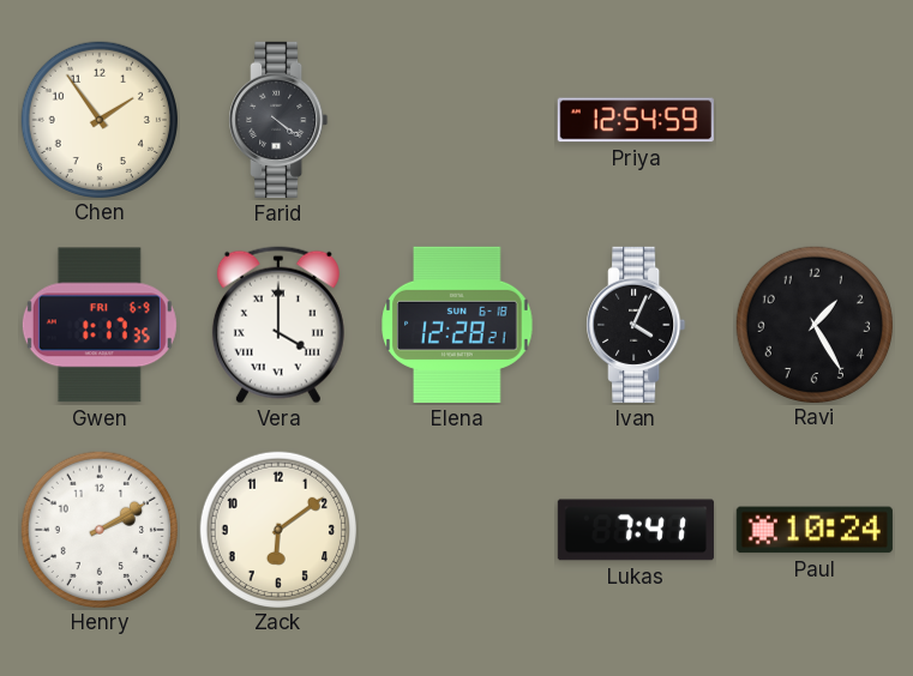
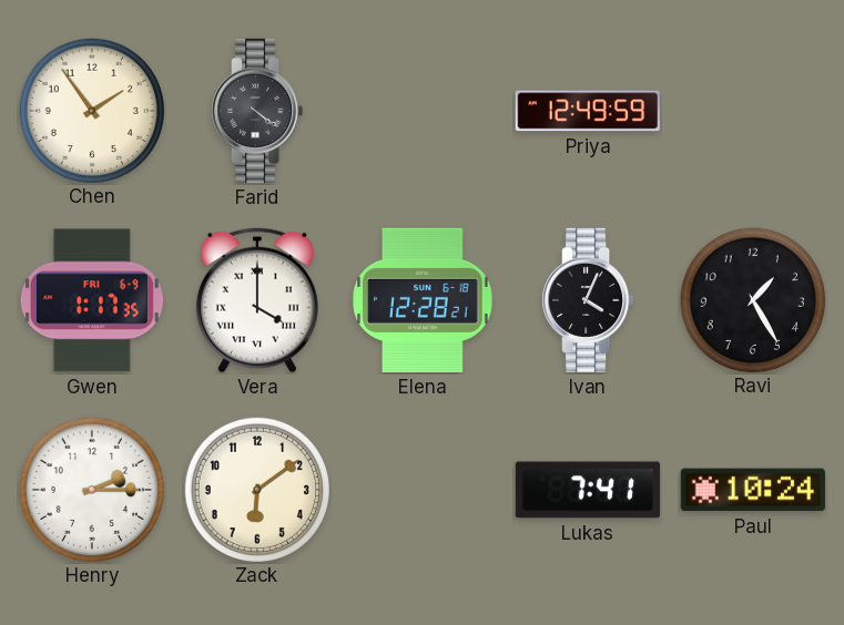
Priya: 12:54 -> 12:49
Henry: 2:10 -> 2:15
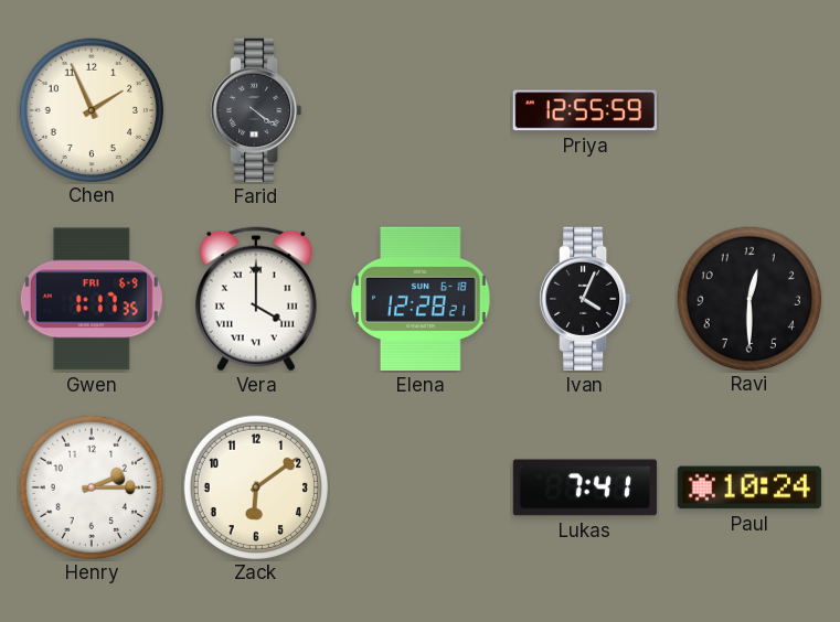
Chen: 1:54 -> 1:56
Priya: 12:49 -> 12:55
Ravi: 1:25 -> 12:30
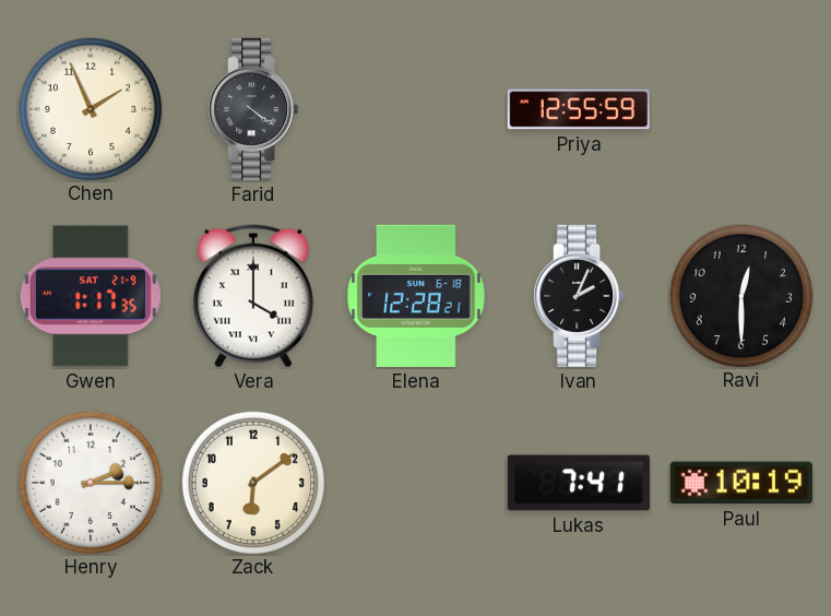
Gwen date: FRI 6-9 -> SAT 21-9
Ivan: 4:04 -> 2:04
Paul: 10:24 -> 10:19
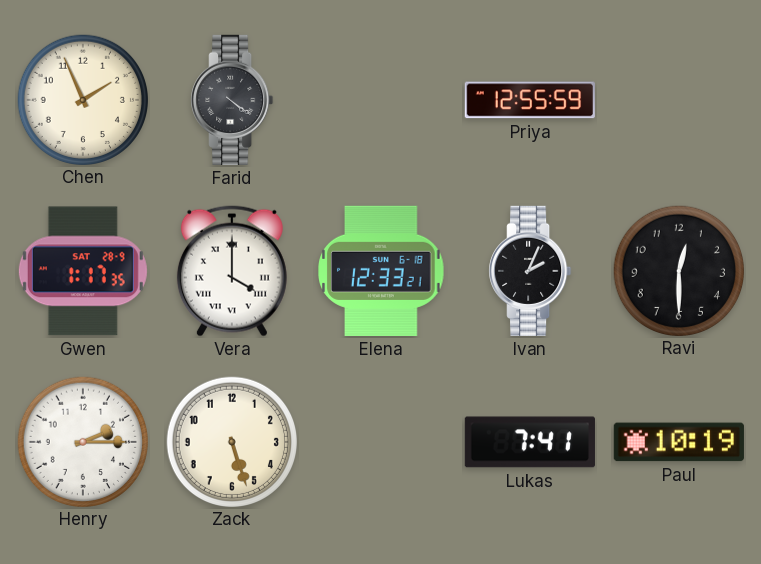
Gwen date: SAT 21-9 -> SAT 28-9
Elena: 12:28 -> 12:33
Zack: 6:09 -> 5:27
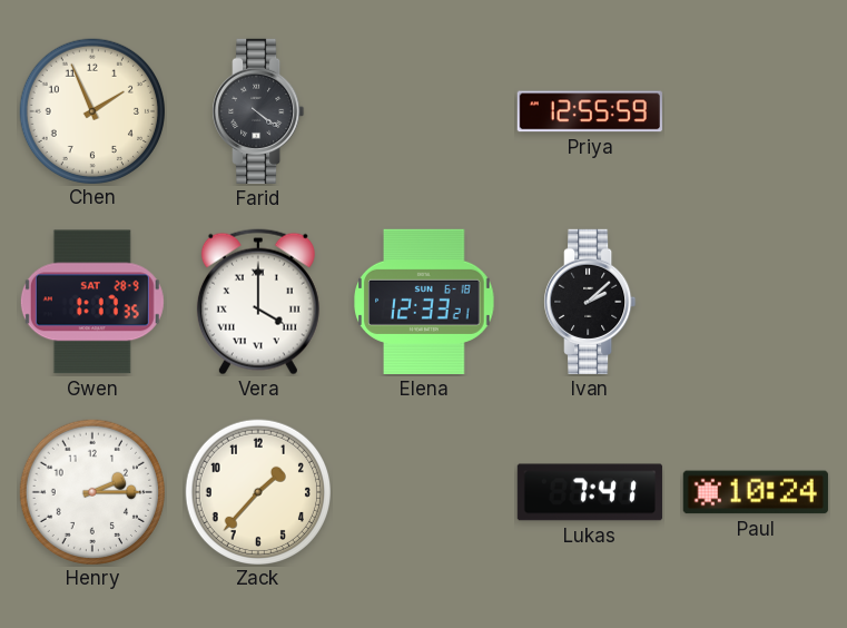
Ivan: 2:04 -> 2:08
Ravi: 12:30 -> none
Zack: 5:27 -> 1:37
Paul: 10:19 -> 10:24
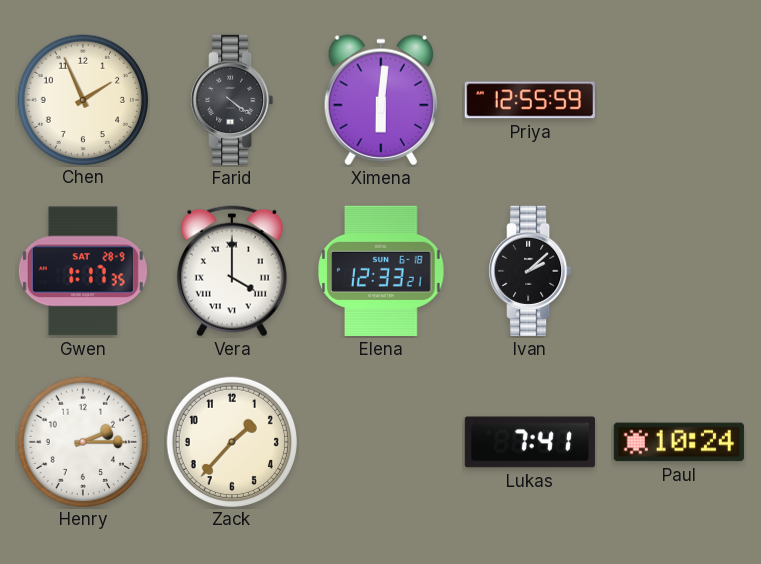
Ximena: none -> 6:01
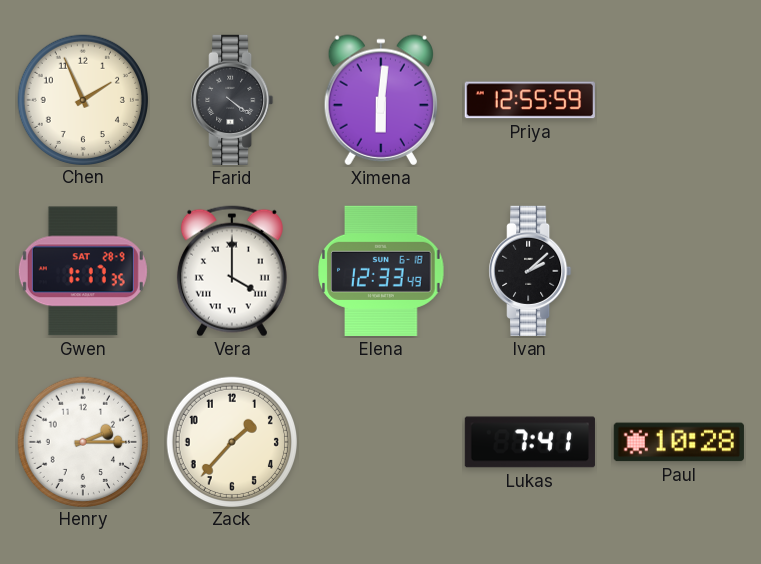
Elena: 12:33:21 -> 12:33:49
Paul: 10:24 -> 10:28
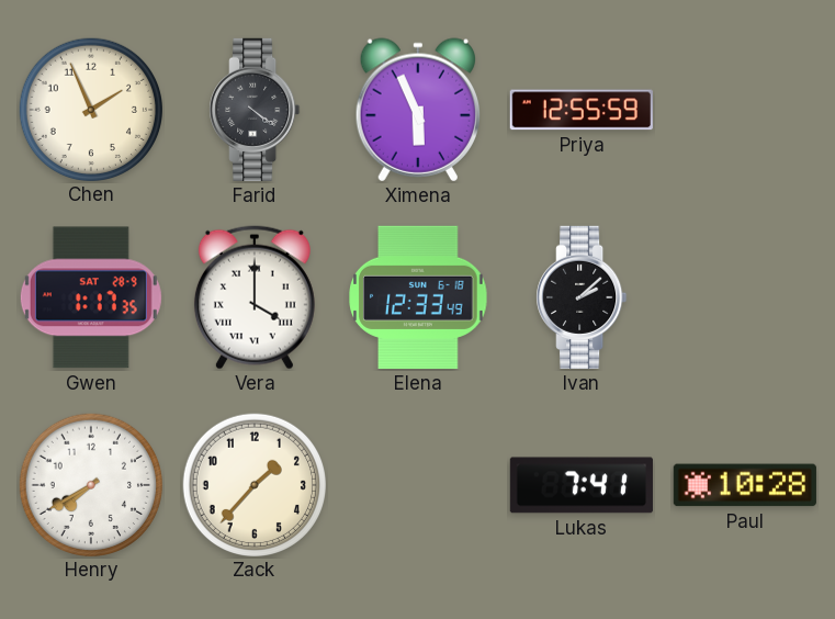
Ximena: 6:01 -> 5:56
Henry: 2:15 -> 7:40
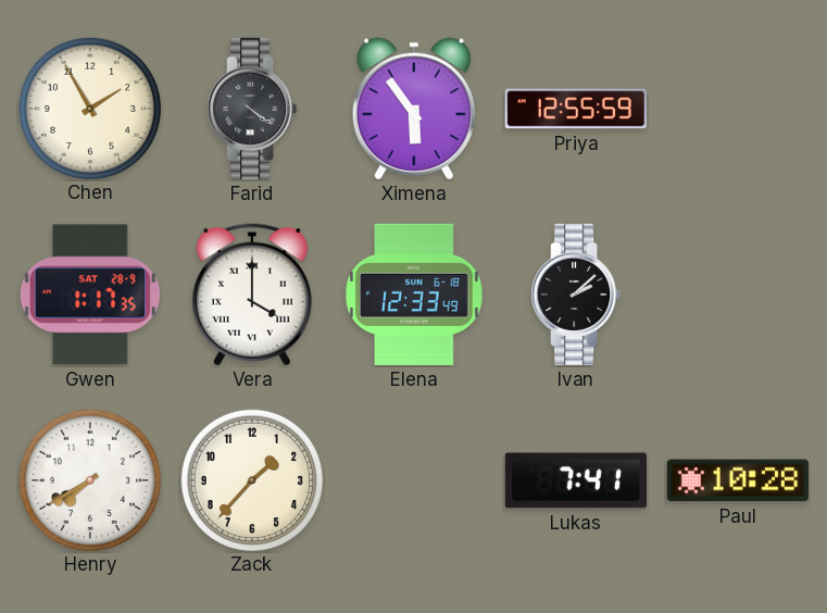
Chen: 1:56 -> 1:55
Ximena: 5:56 -> 5:54
